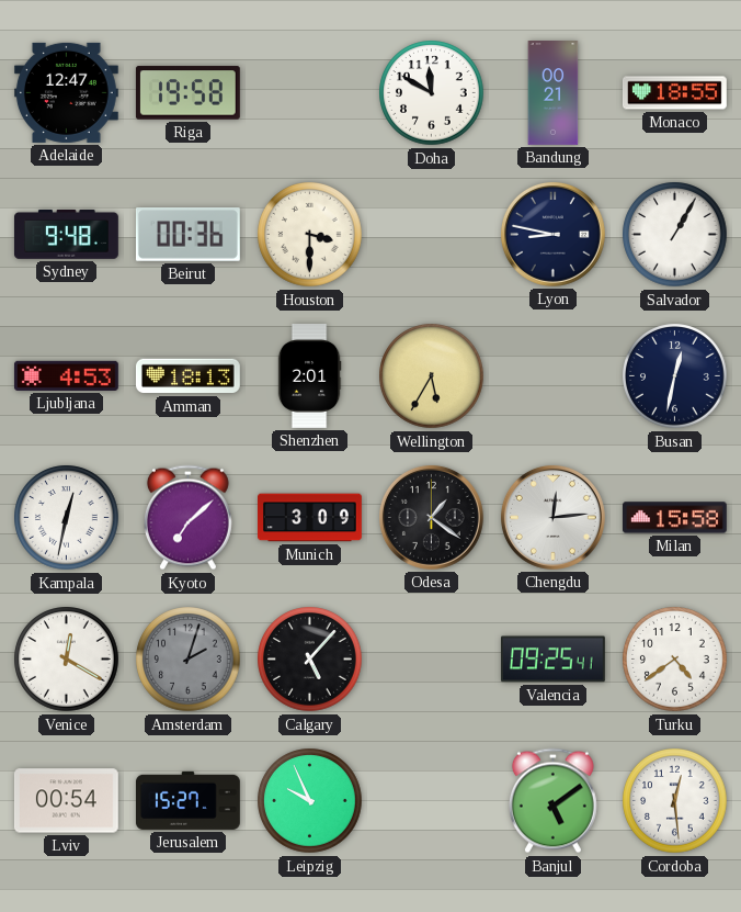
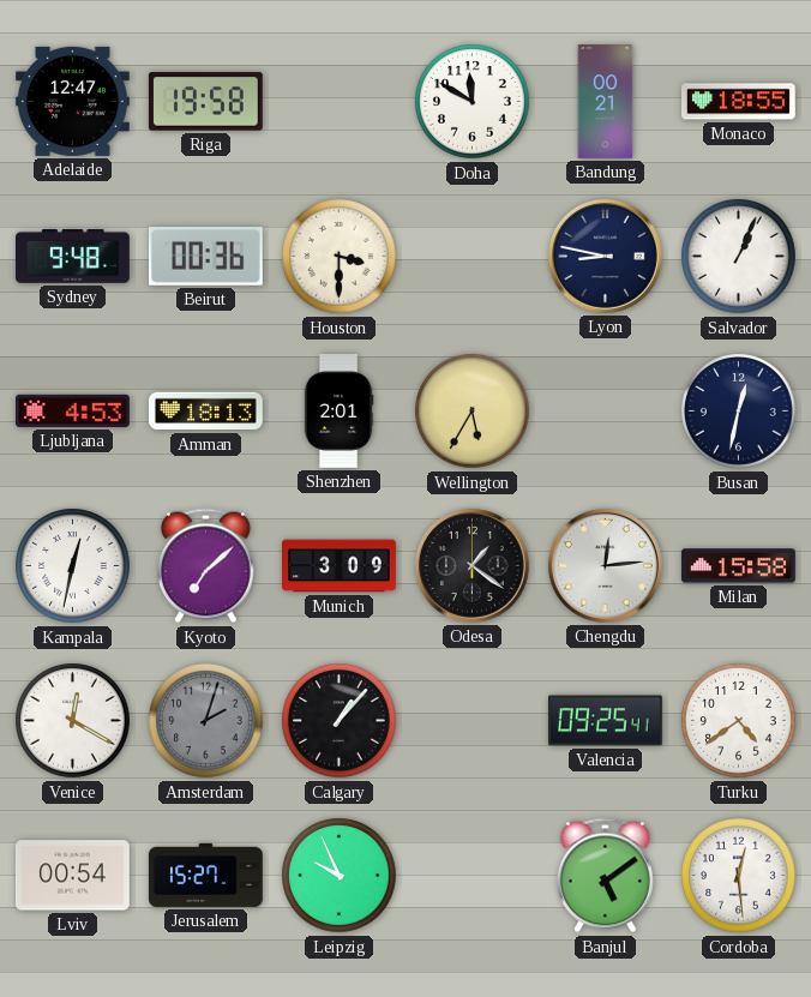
Salvador: 1:05 -> 1:04
Calgary: 5:07 -> 1:07
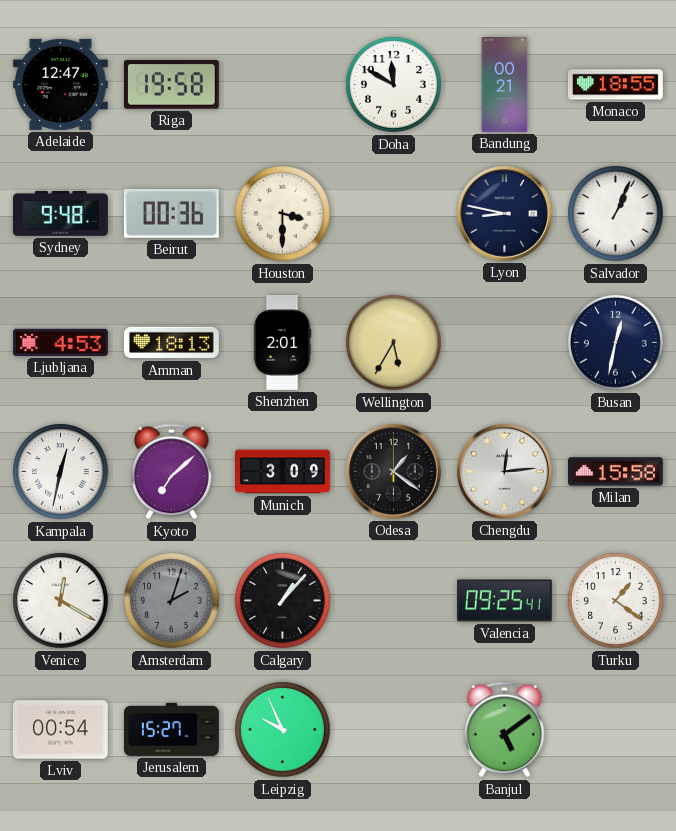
Turku: 4:39 -> 1:21
Cordoba: 12:29 -> none
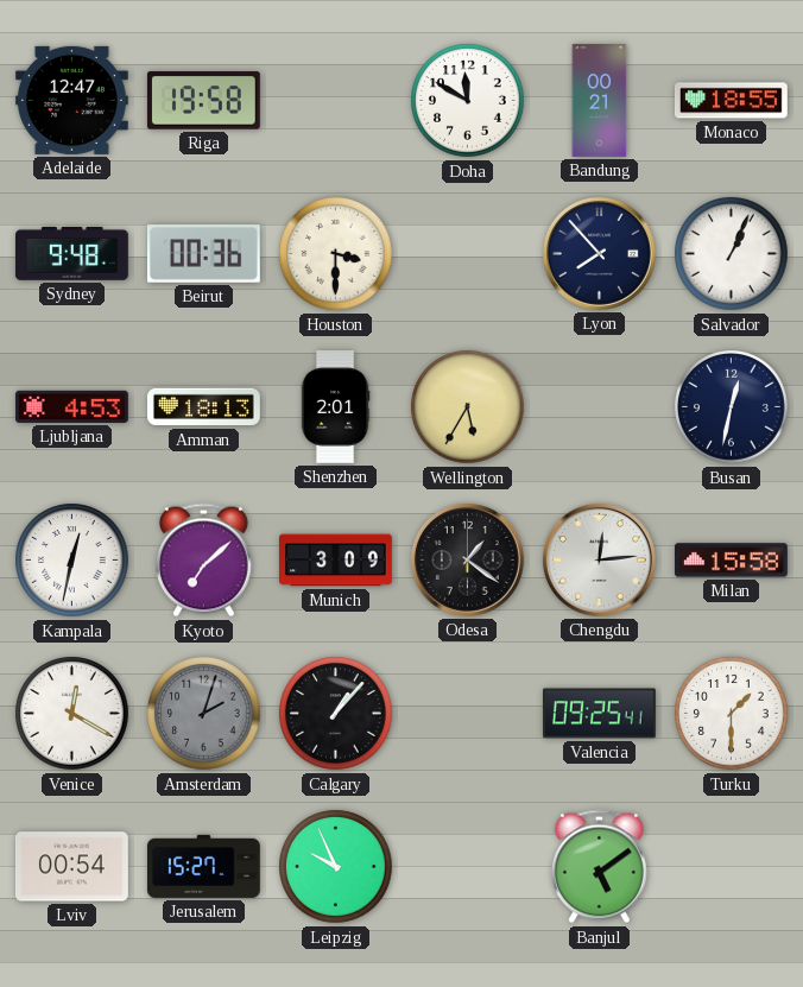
Lyon: 8:47 -> 7:53
Turku: 1:21 -> 1:30
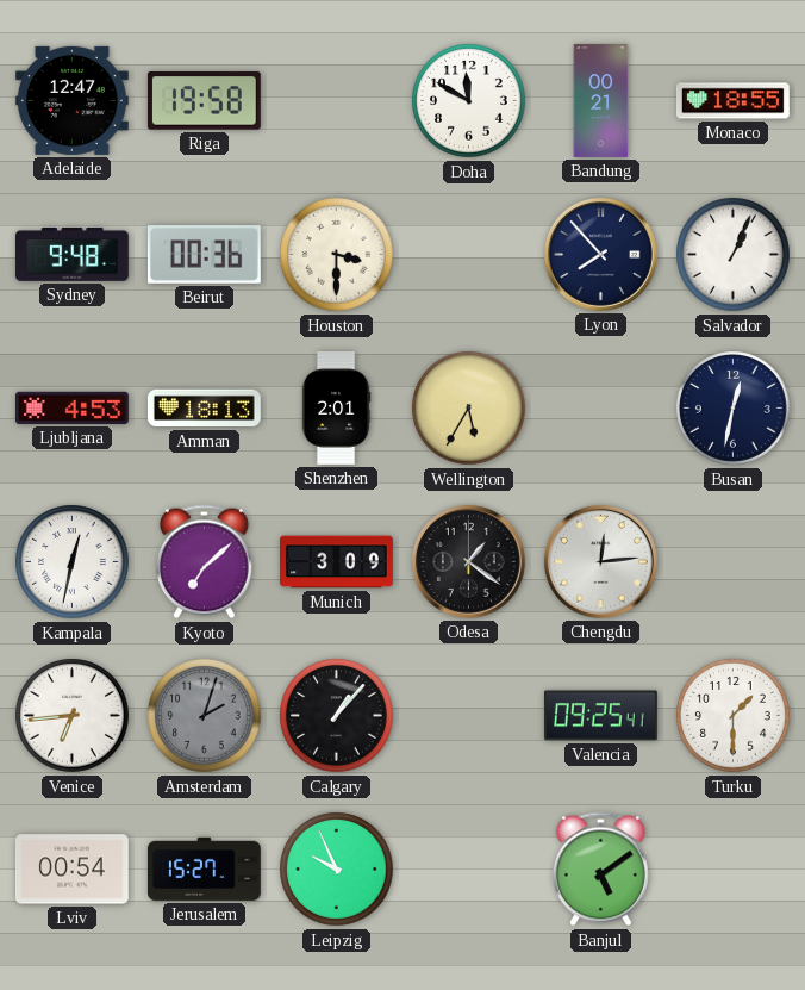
Milan: 15:58 -> none
Venice: 12:20 -> 6:44
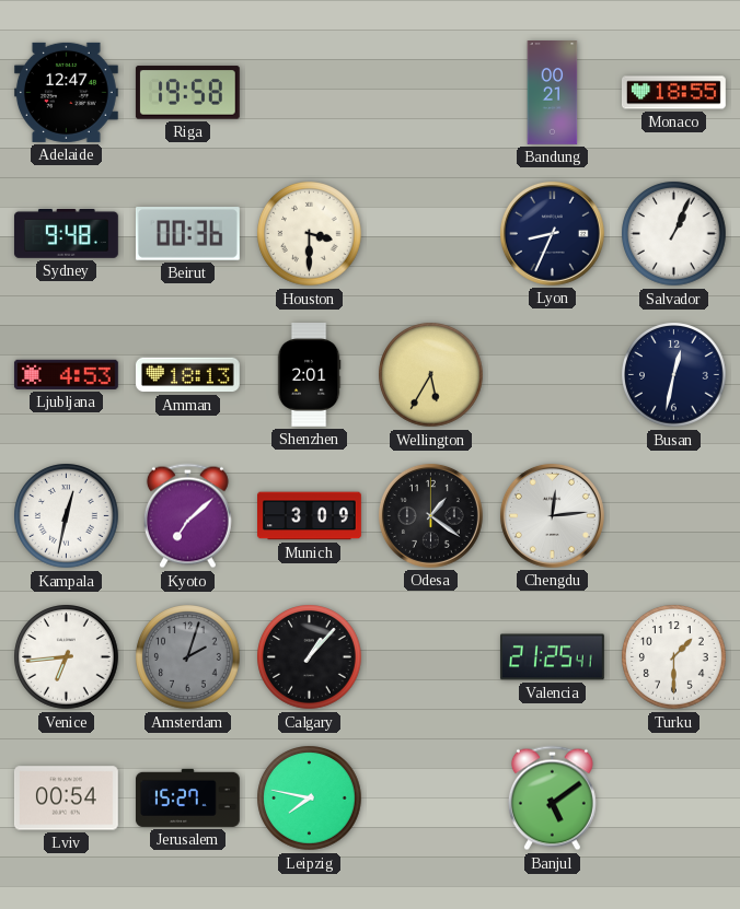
Doha: 11:50 -> none
Lyon: 7:53 -> 8:34
Valencia: 09:25 -> 21:25
Leipzig: 9:56 -> 7:47
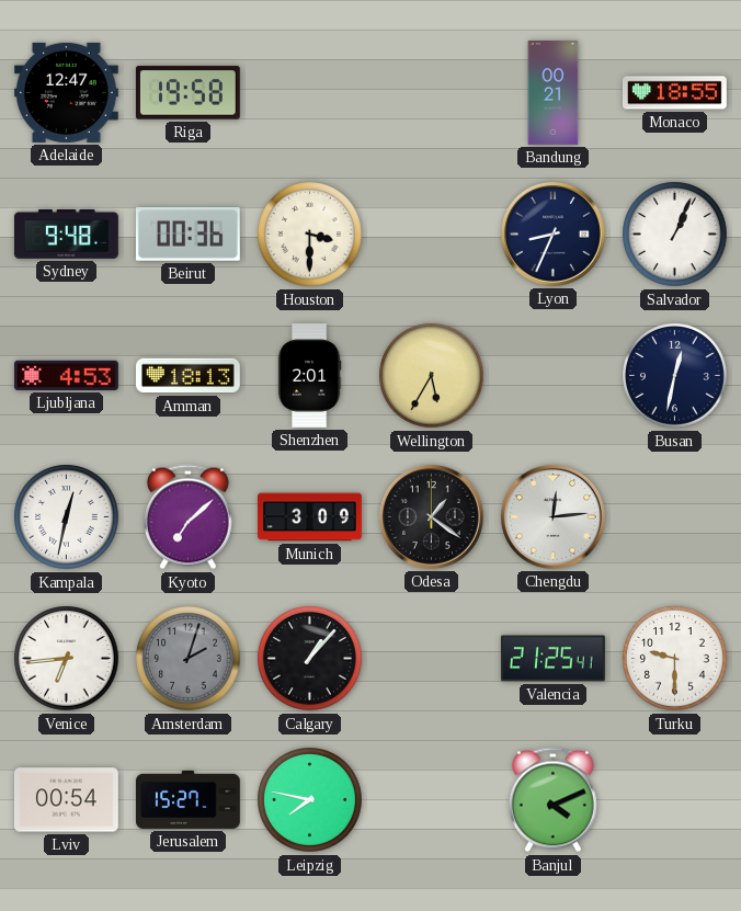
Turku: 1:30 -> 9:30
Banjul: 5:09 -> 4:11
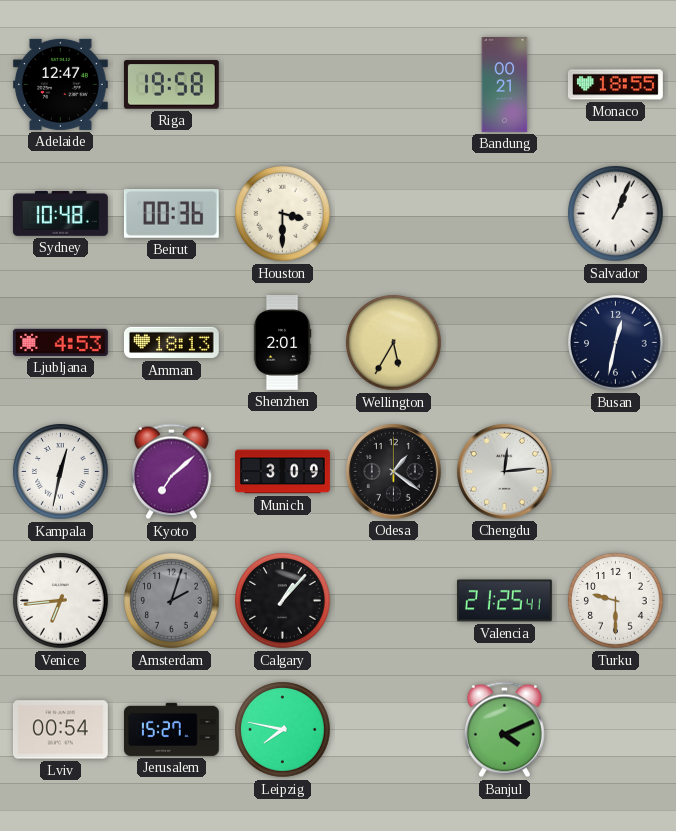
Sydney: 9:48 -> 10:48
Lyon: 8:34 -> none
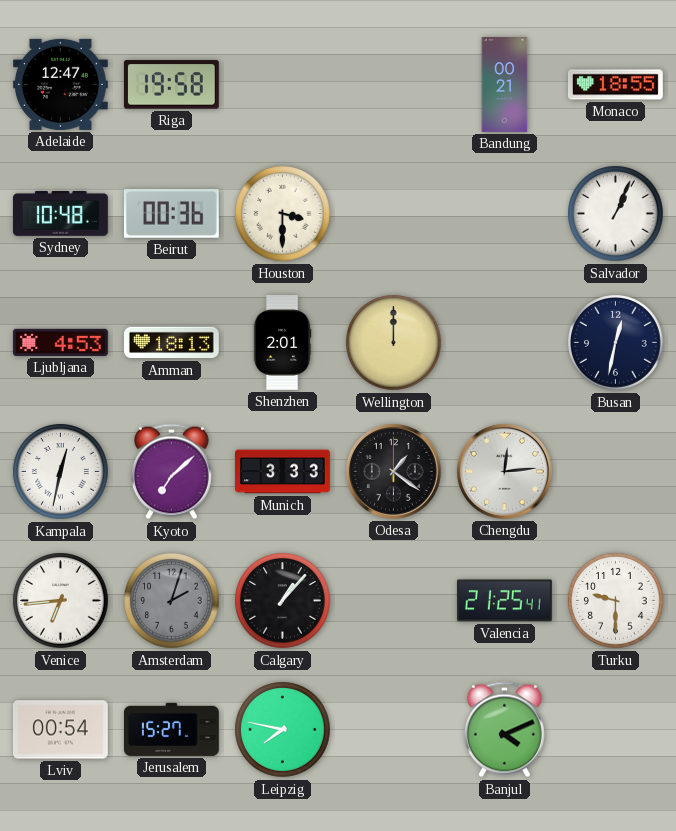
Wellington: 5:35 -> 12:00
Munich: 3:09 -> 3:33
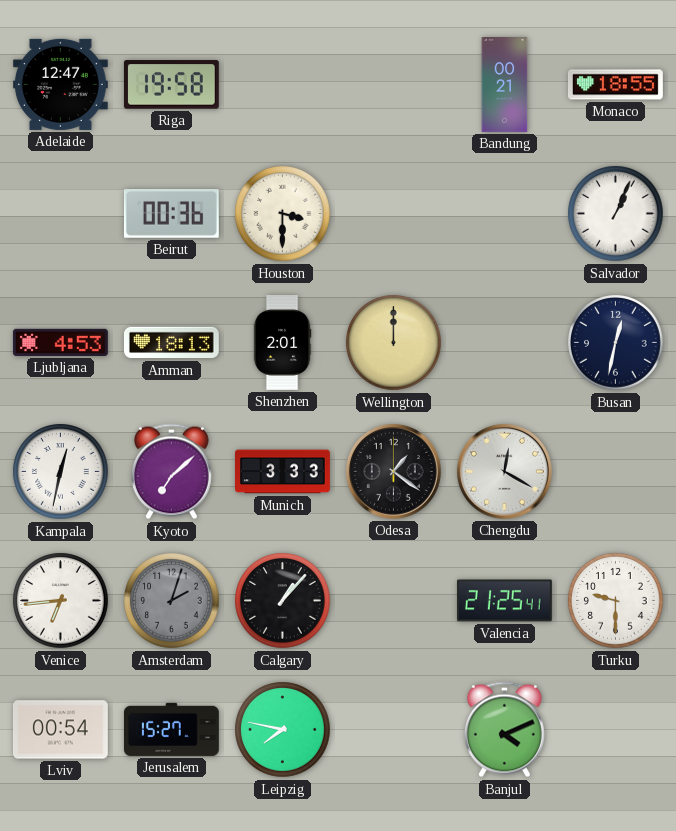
Sydney: 10:48 -> none
Chengdu: 12:14 -> 12:20
